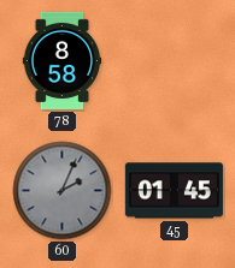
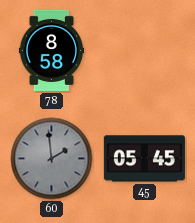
60: 2:04 -> 1:59
45: 01:45 -> 05:45
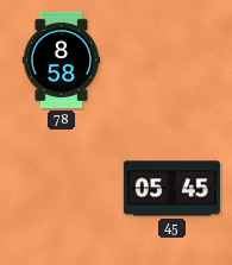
60: 1:59 -> none
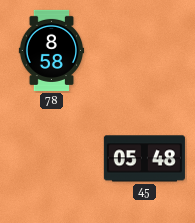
45: 05:45 -> 05:48
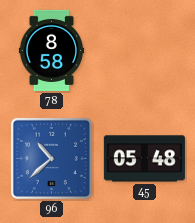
96: none -> 10:38
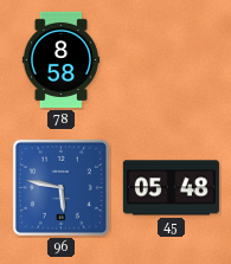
96: 10:38 -> 5:47
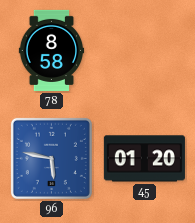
45: 05:48 -> 01:20
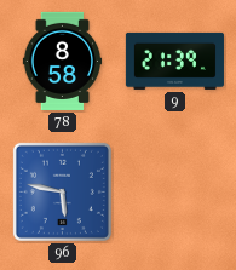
9: none -> 21:39
45: 01:20 -> none
